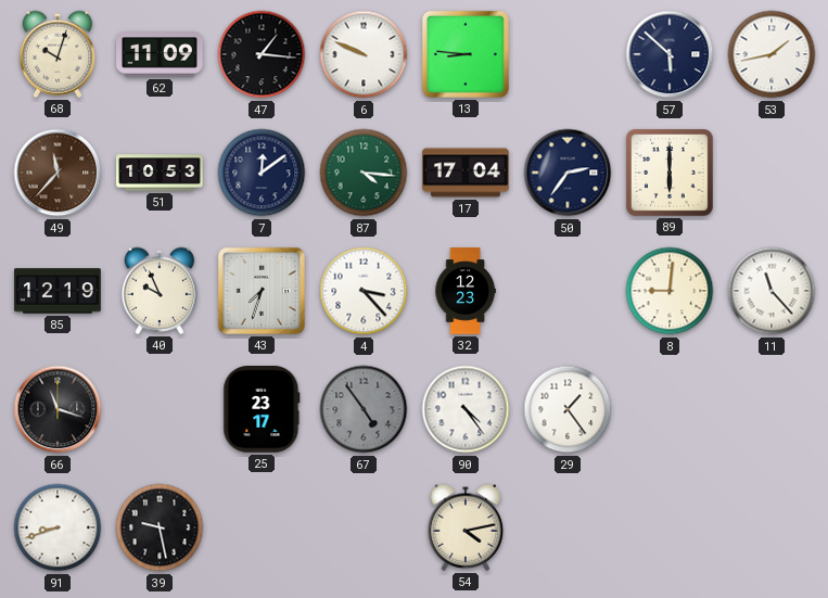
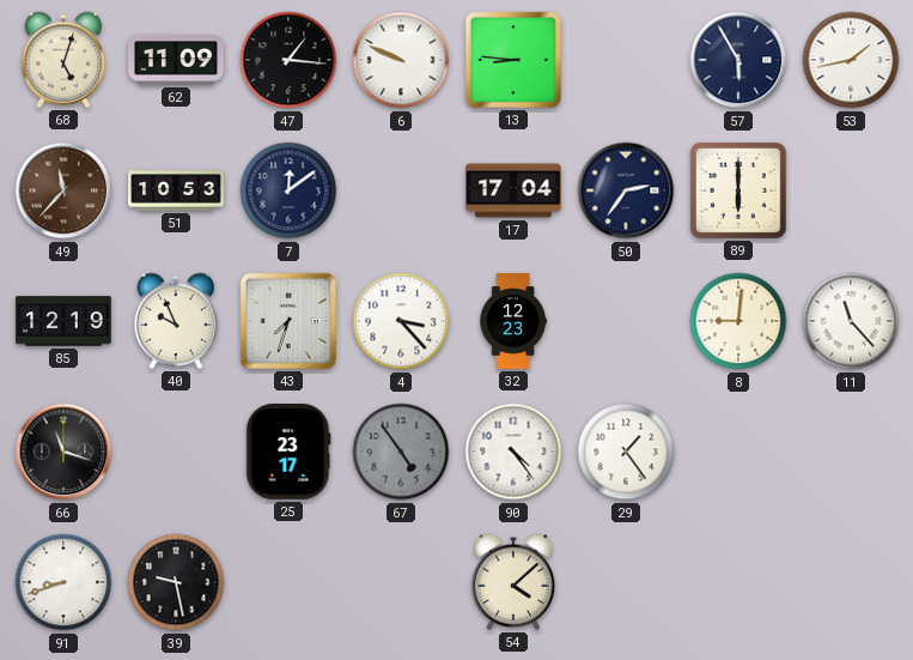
68: 10:03 -> 5:03
57: 5:52 -> 5:55
87: 4:16 -> none
54: 4:13 -> 4:08
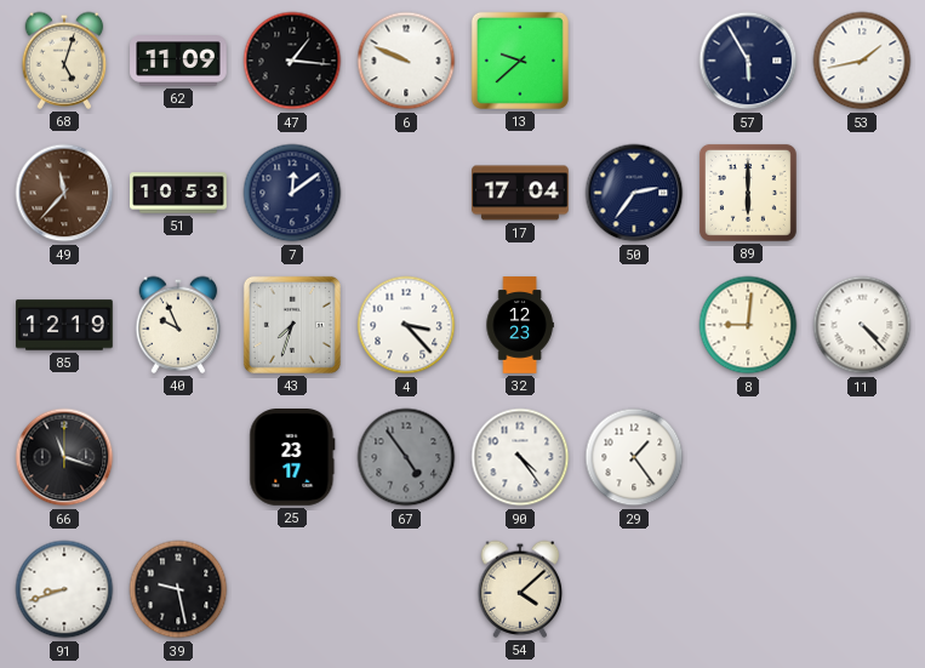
13: 8:46 -> 9:38
11: 11:23 -> 4:23
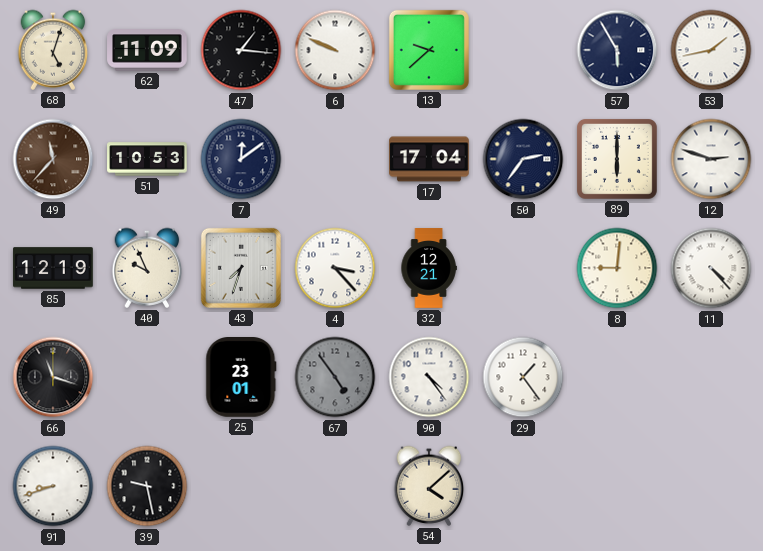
12: none -> 2:48
32: 12:23 -> 12:21
25: 23:17 -> 23:01
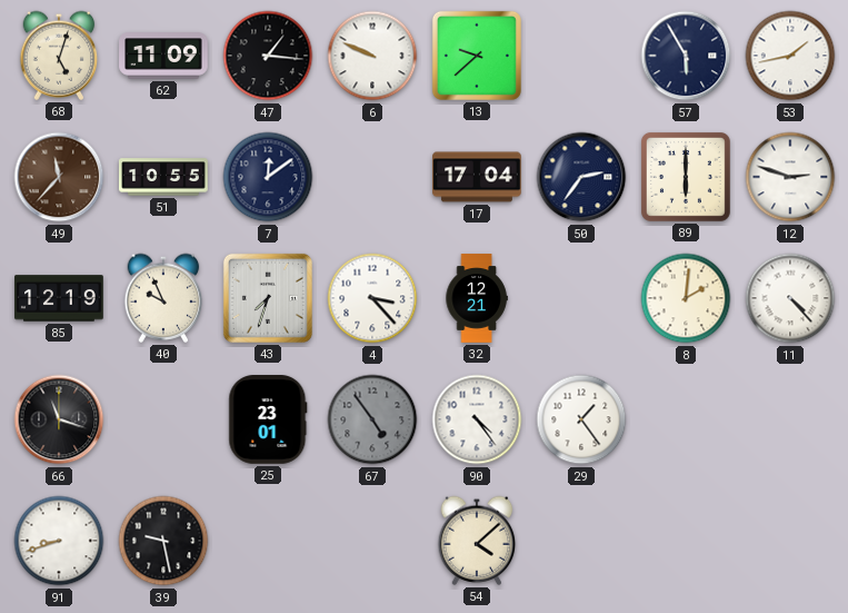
51: 10:53 -> 10:55
8: 9:01 -> 2:01
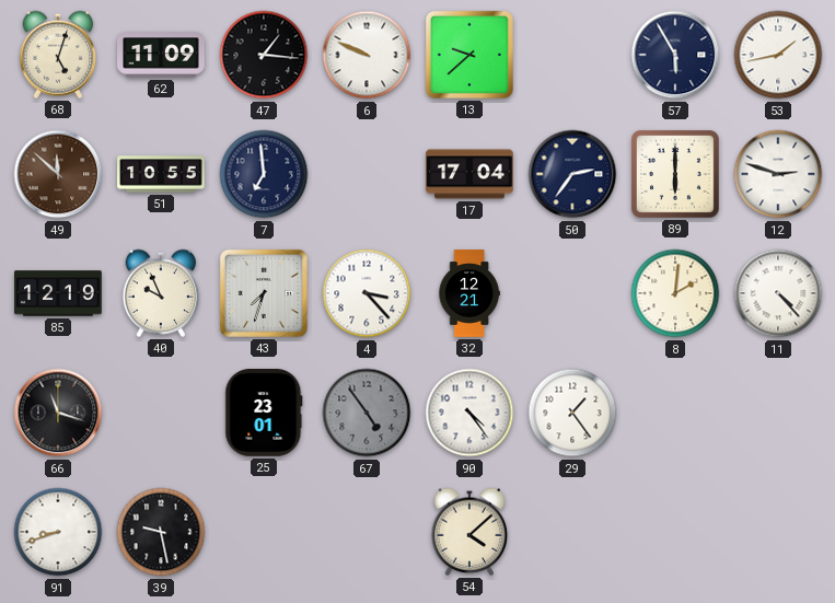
49: 11:37 -> 11:52
7: 12:09 -> 6:59
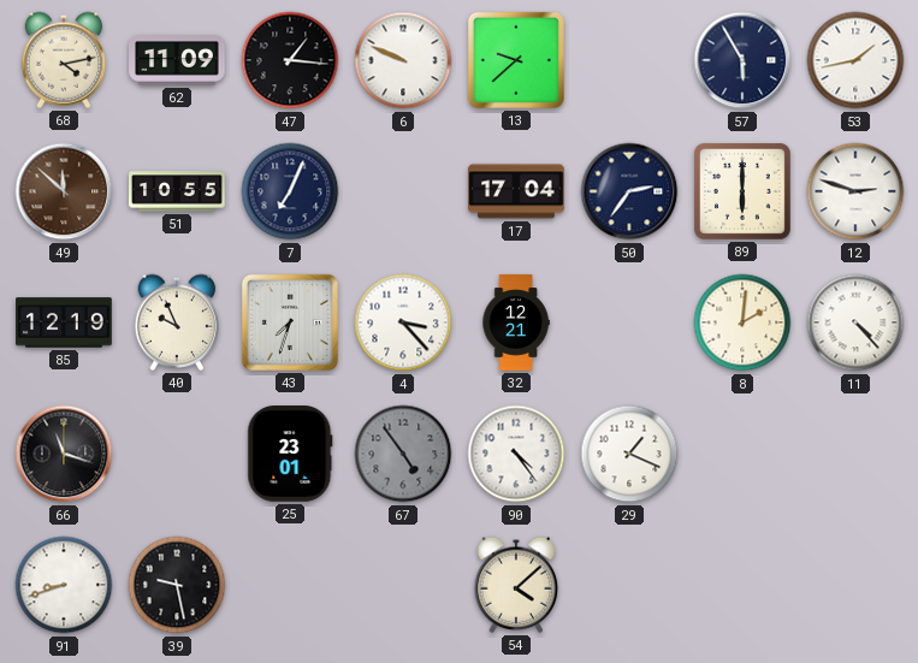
68: 5:03 -> 4:13
7: 6:59 -> 7:04
29: 1:24 -> 1:19
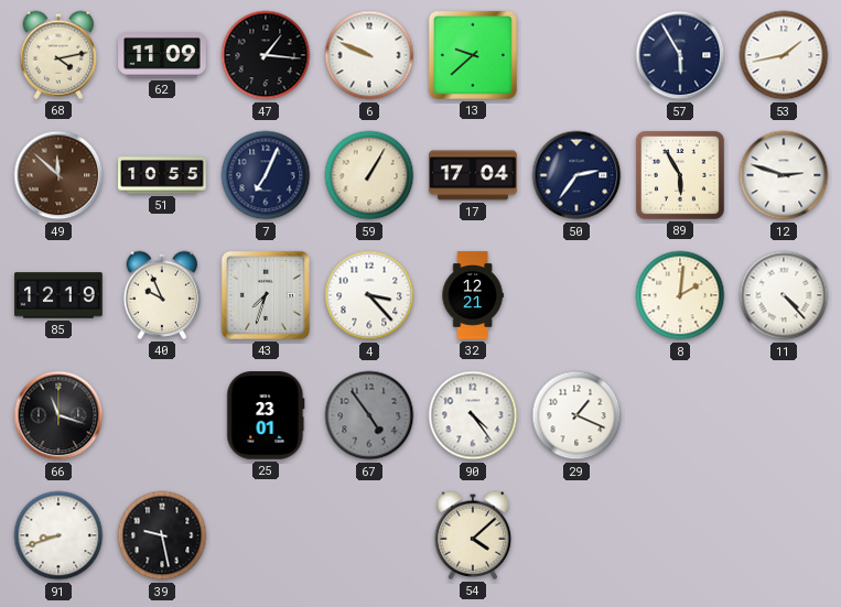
59: none -> 1:05
89: 6:00 -> 5:55
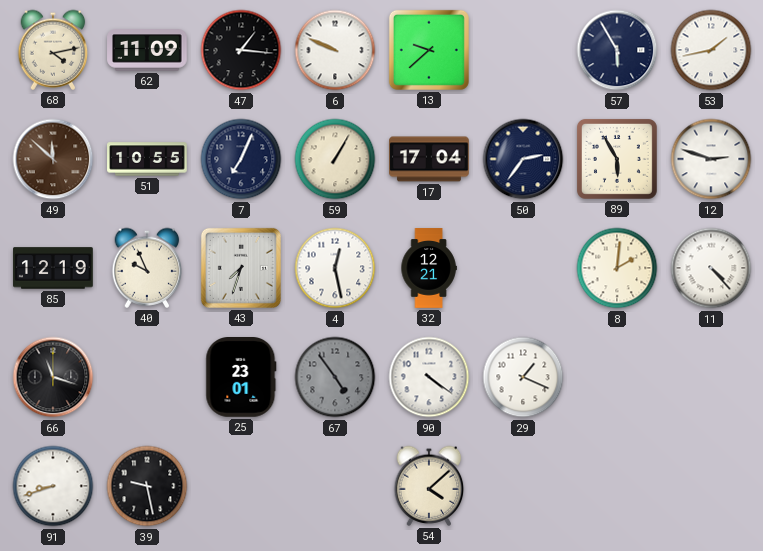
4: 3:23 -> 12:28
90: 4:24 -> 4:21
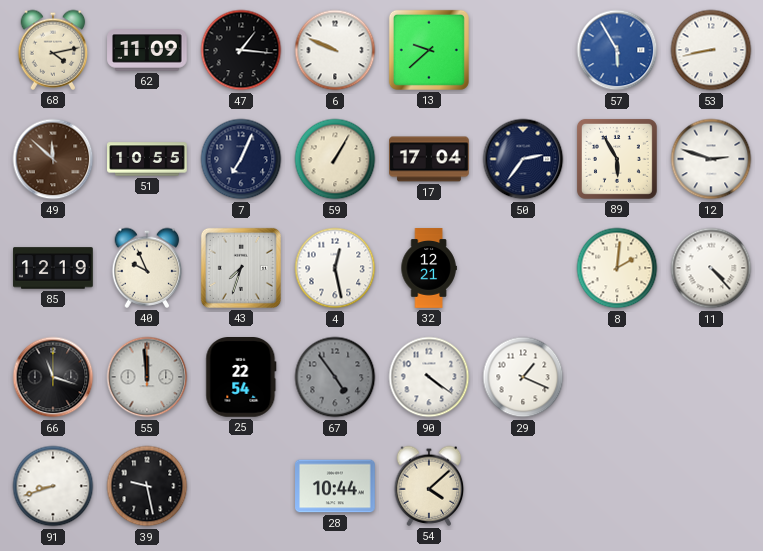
57 dial: navy -> blue
53: 1:43 -> 8:43
55: none -> 11:59
25: 23:01 -> 22:54
28: none -> 10:44
